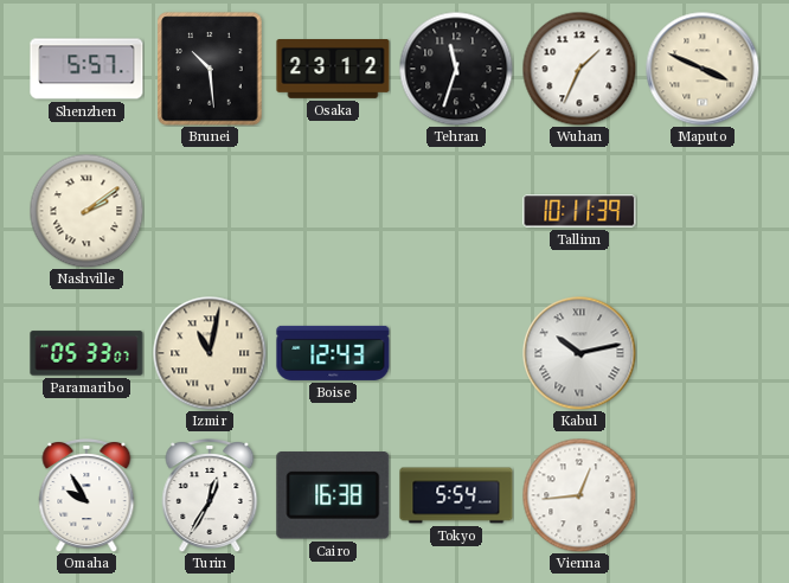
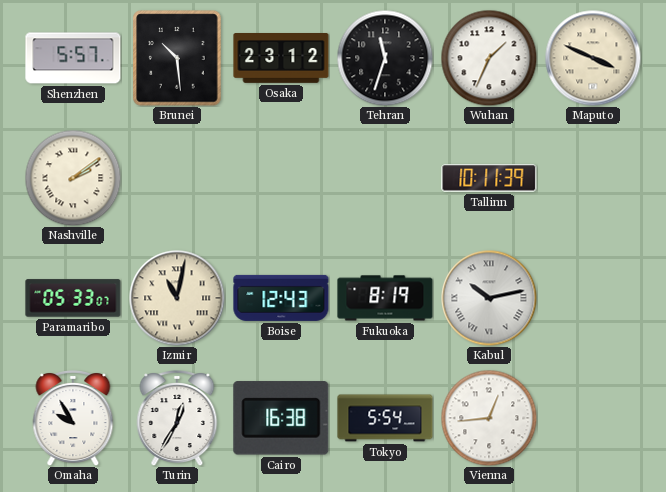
Fukuoka: none -> 8:19
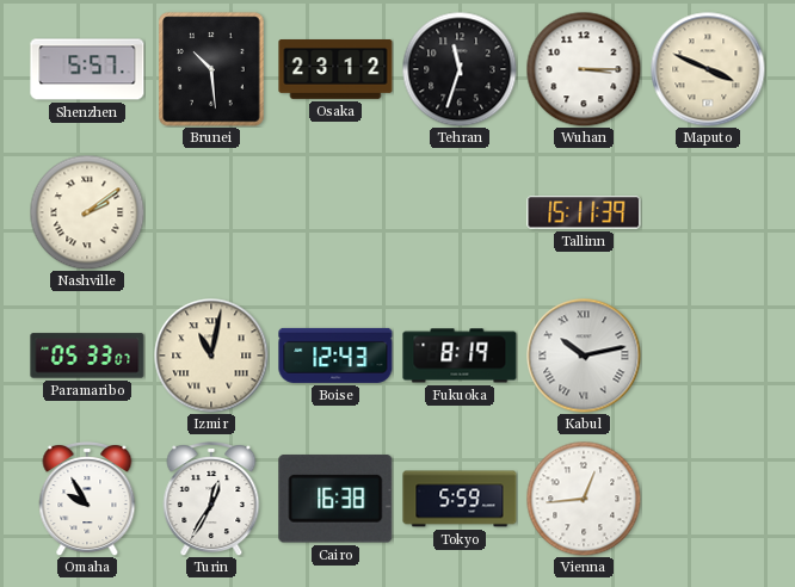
Wuhan: 1:34 -> 3:15
Tallinn: 10:11 -> 15:11
Tokyo: 5:54 -> 5:59
